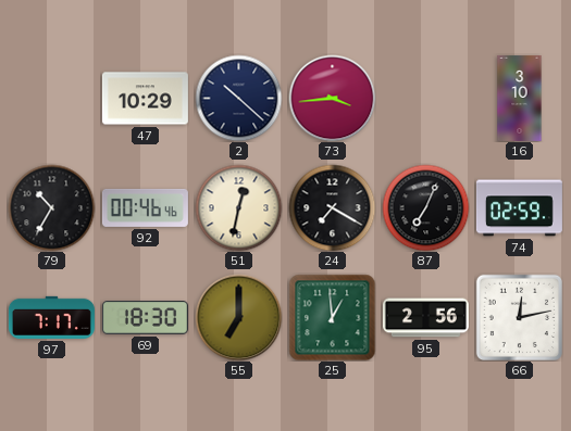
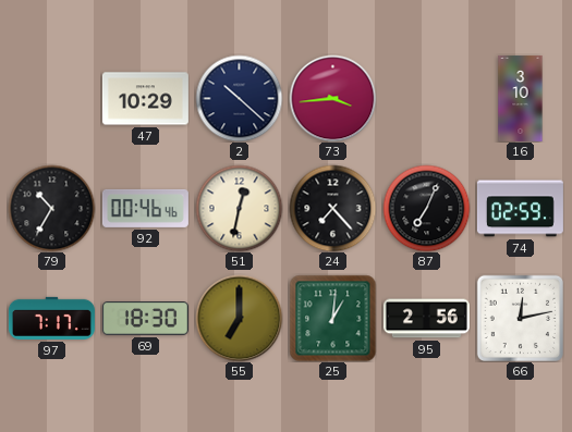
24: 7:20 -> 7:23
25: 12:59 -> 1:01
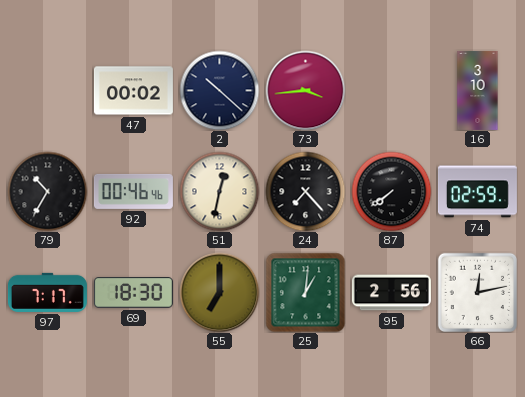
47: 10:29 -> 00:02
87: 7:04 -> 7:39
